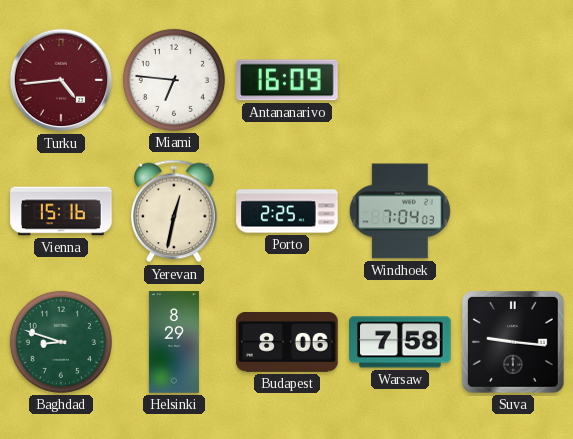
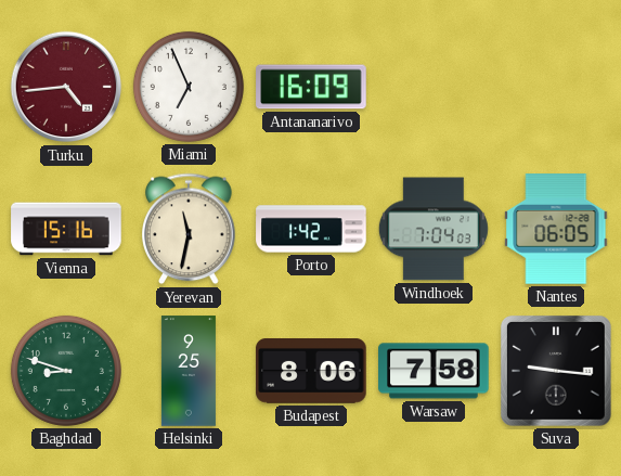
Miami: 6:46 -> 6:56
Yerevan: 12:32 -> 11:32
Porto: 2:25 -> 1:42
Nantes: none -> 06:05
Helsinki: 8:29 -> 9:25
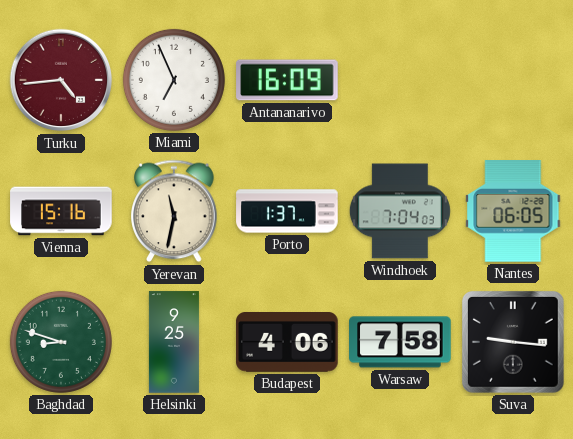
Porto: 1:42 -> 1:37
Budapest: 8:06 -> 4:06
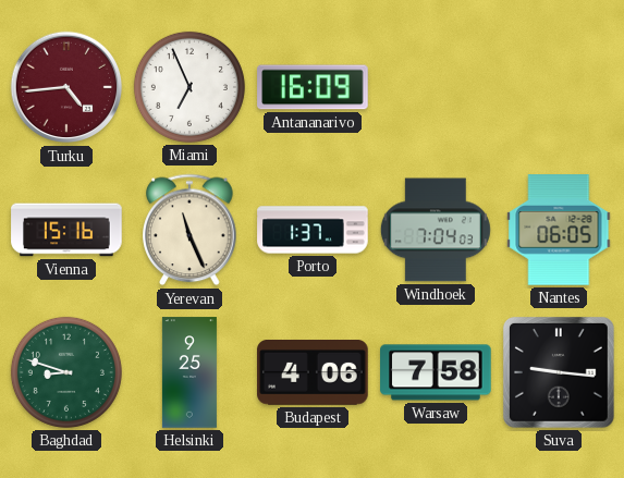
Yerevan: 11:32 -> 11:26
